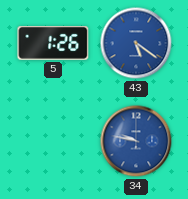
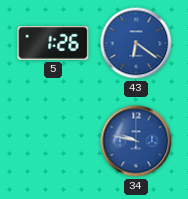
43: 5:21 -> 6:21
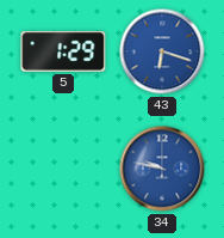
5: 1:26 -> 1:29
43: 6:21 -> 6:18
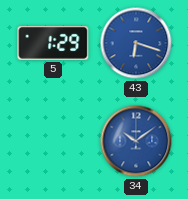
34: 9:47 -> 10:09
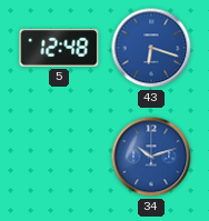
5: 1:29 -> 12:48
34: 10:09 -> 10:12
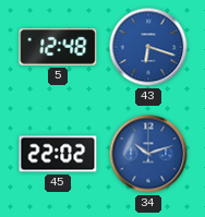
45: none -> 22:02
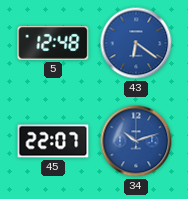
43: 6:18 -> 6:21
45: 22:02 -> 22:07
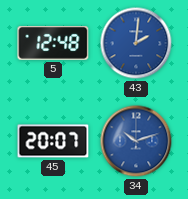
43: 6:21 -> 2:01
45: 22:07 -> 20:07
